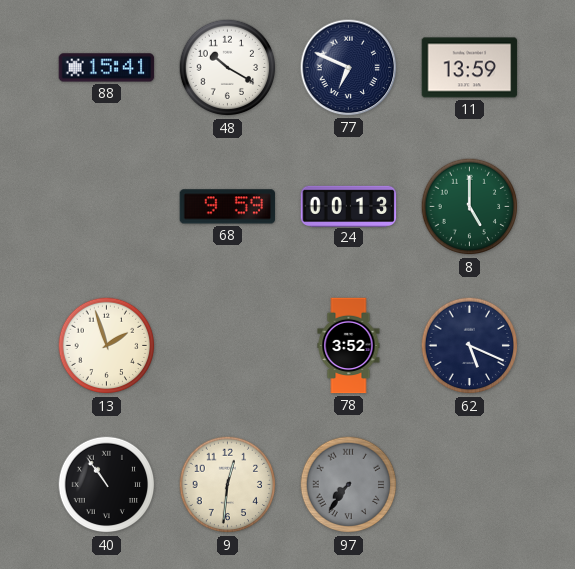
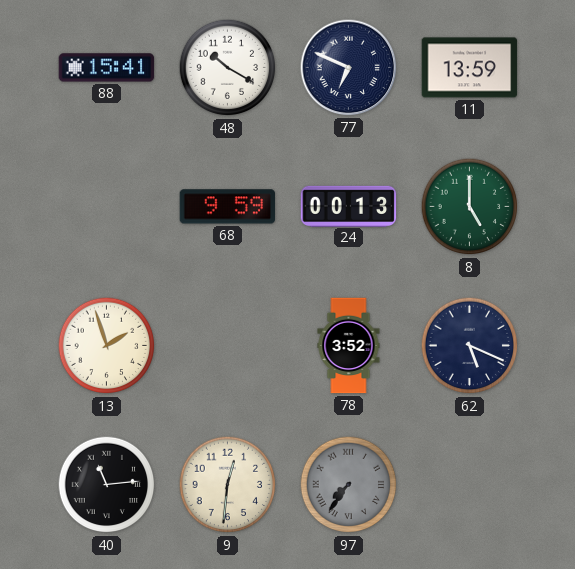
40: 10:54 -> 11:14
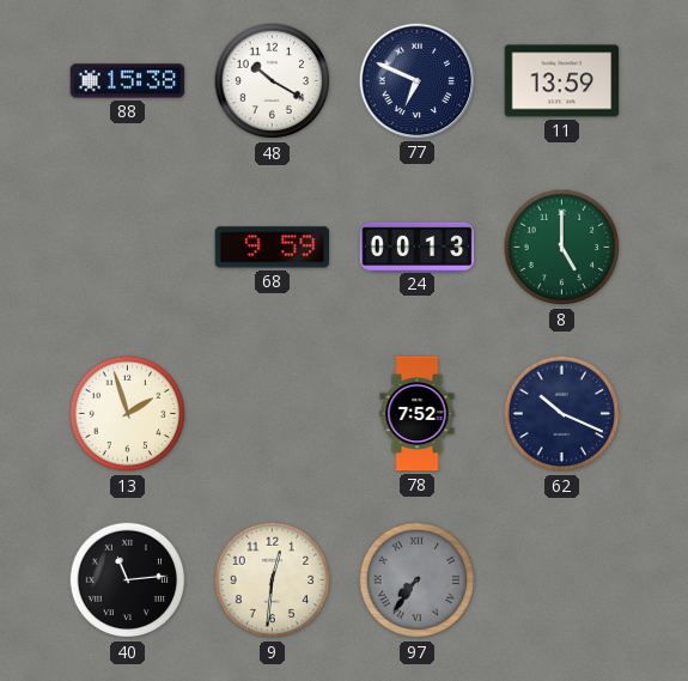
88: 15:41 -> 15:38
78: 3:52 -> 7:52
62: 5:19 -> 10:19
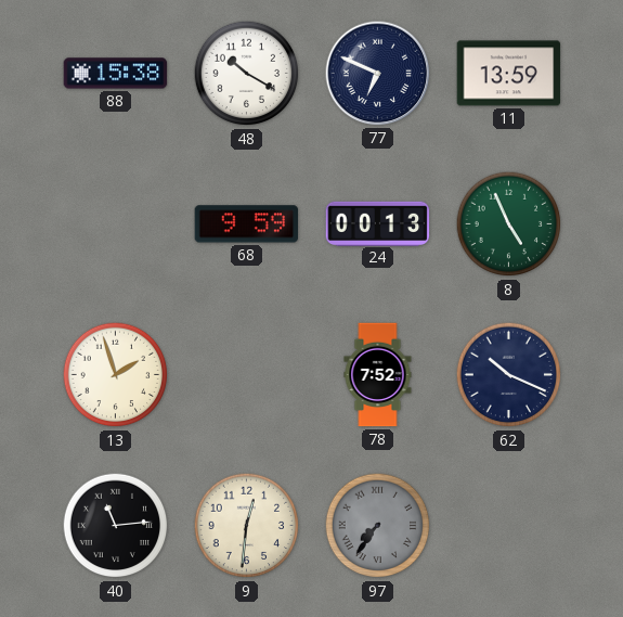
8: 5:00 -> 4:56
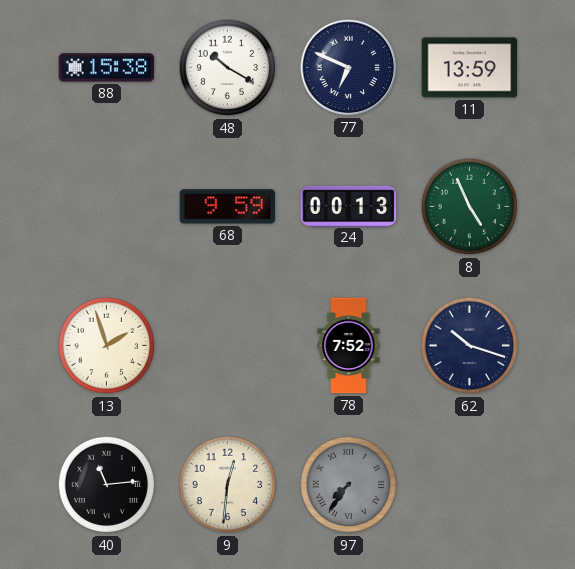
62: 10:19 -> 10:18
